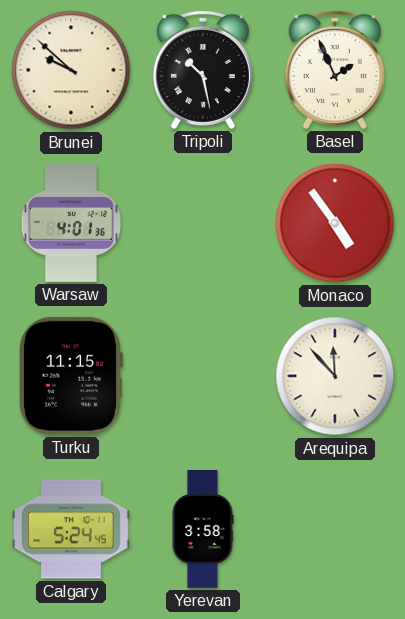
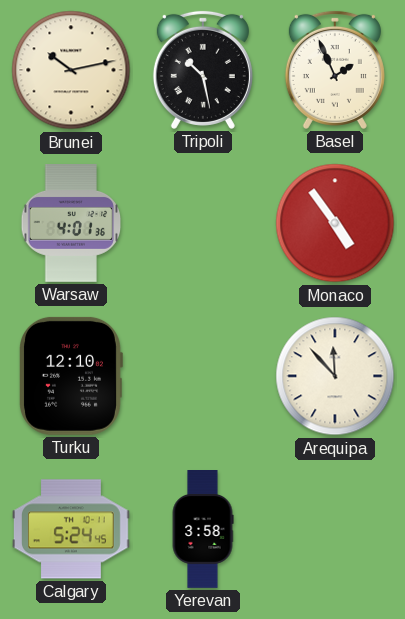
Brunei: 9:52 -> 10:13
Turku: 11:15 -> 12:10
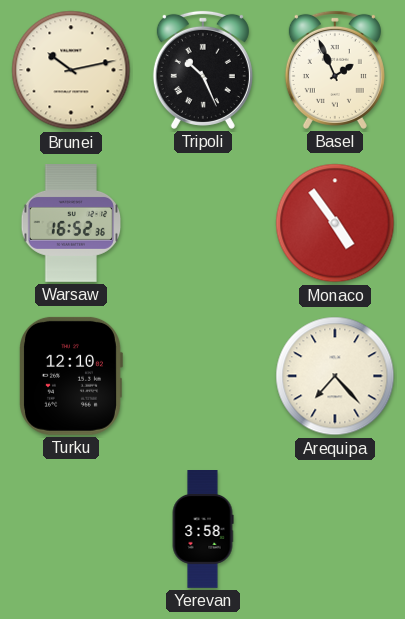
Tripoli: 10:28 -> 10:26
Warsaw: 4:01 -> 16:52
Arequipa: 11:53 -> 7:23
Calgary: 5:24 -> none
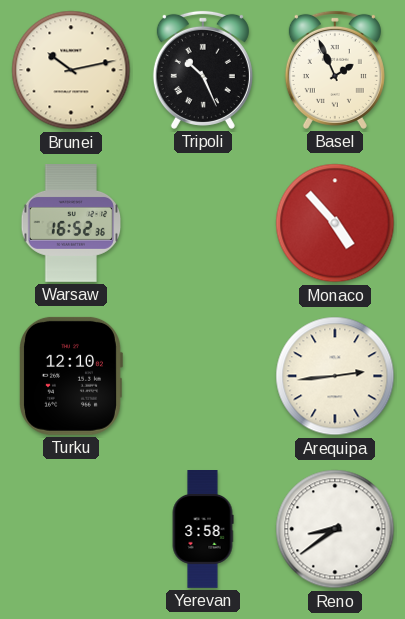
Monaco: 4:54 -> 4:53
Arequipa: 7:23 -> 2:44
Reno: none -> 8:39
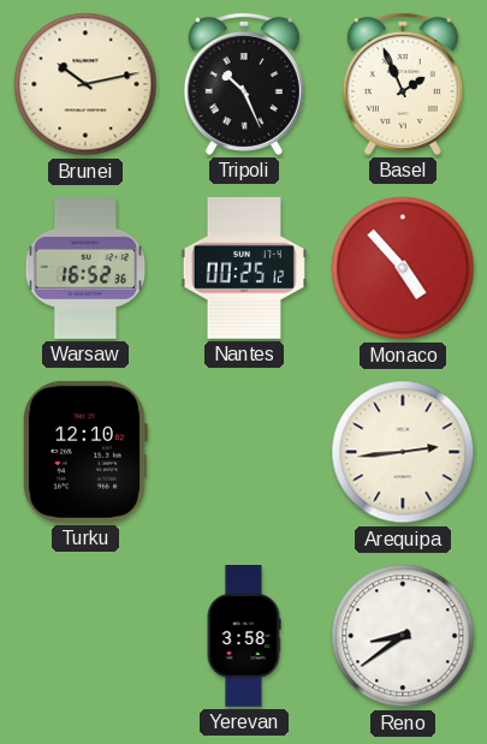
Nantes: none -> 00:25
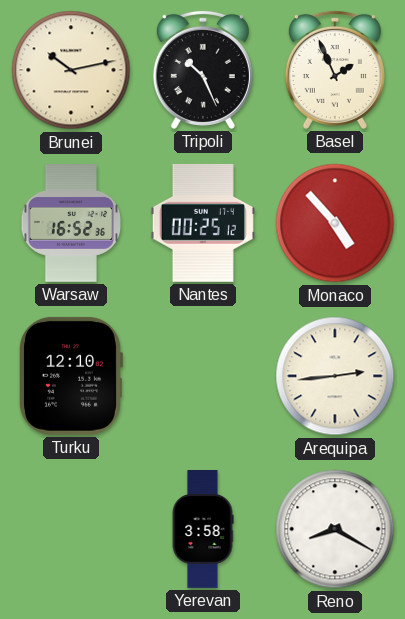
Reno: 8:39 -> 8:20
